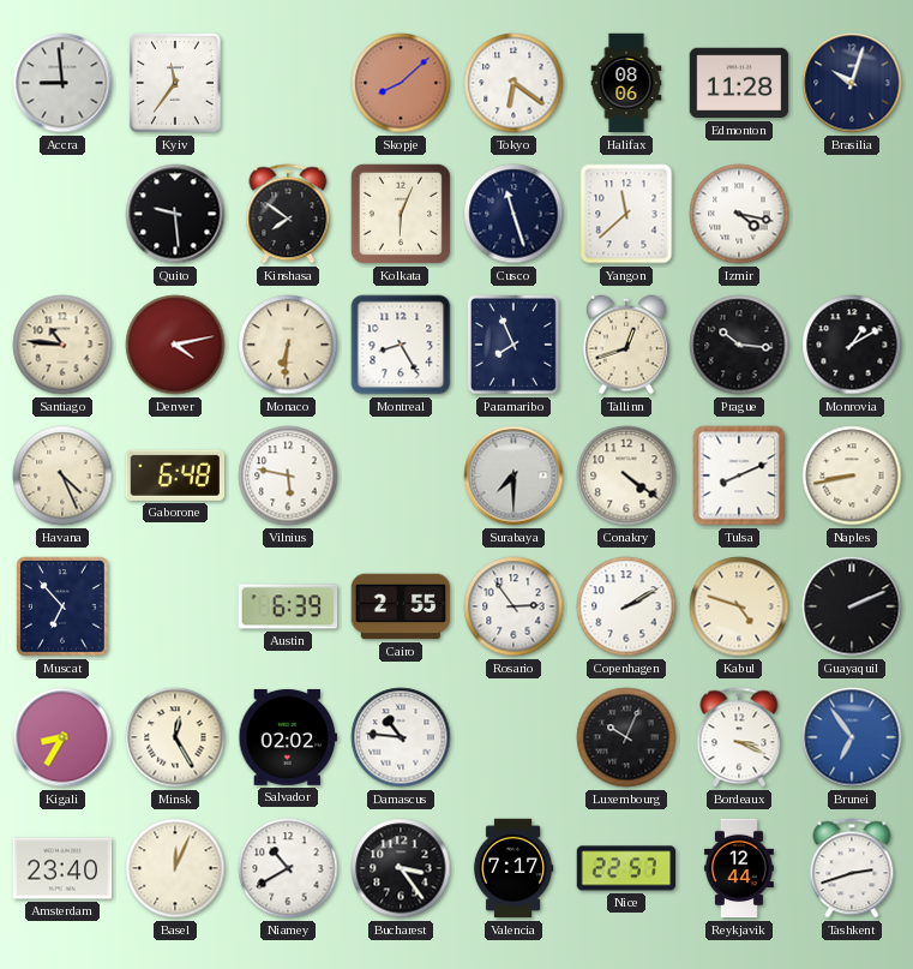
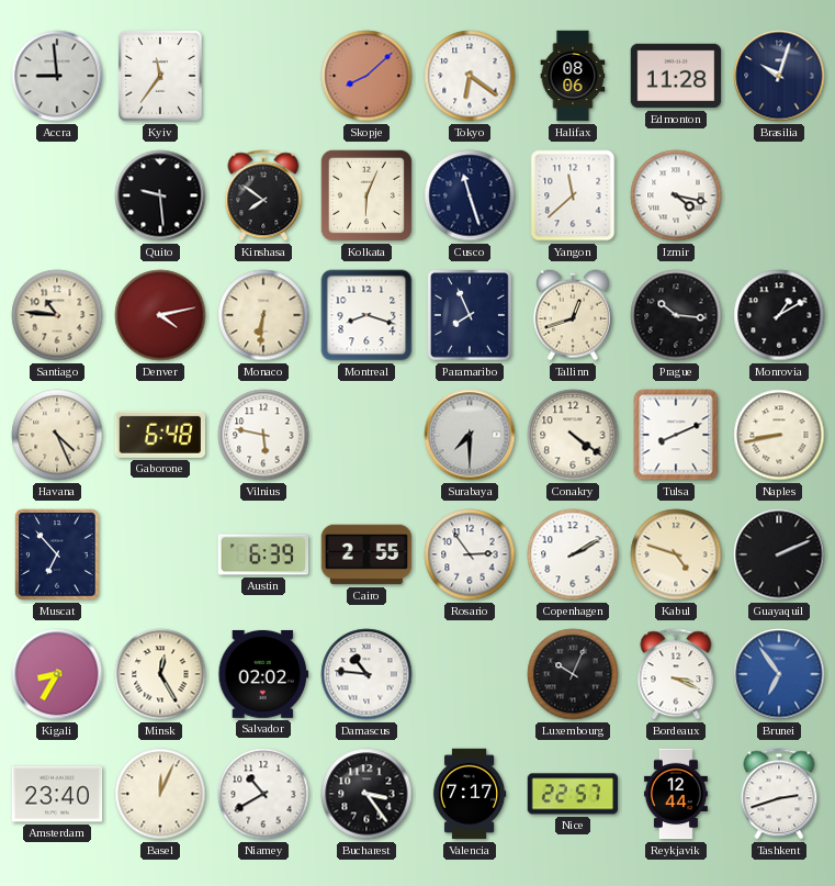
Montreal: 8:25 -> 8:18
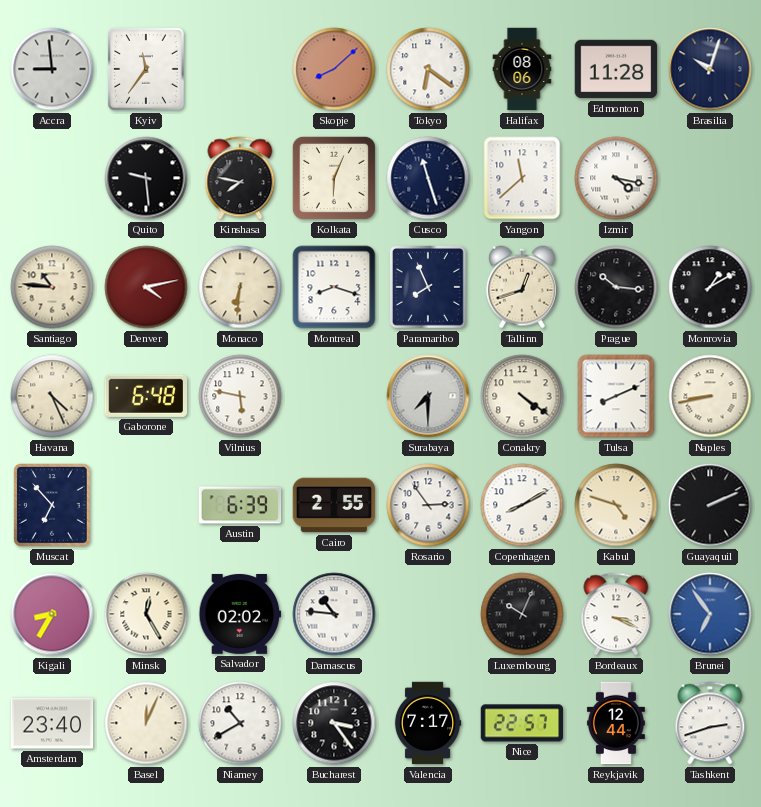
Kinshasa: 7:51 -> 7:47
Copenhagen: 2:10 -> 8:10
